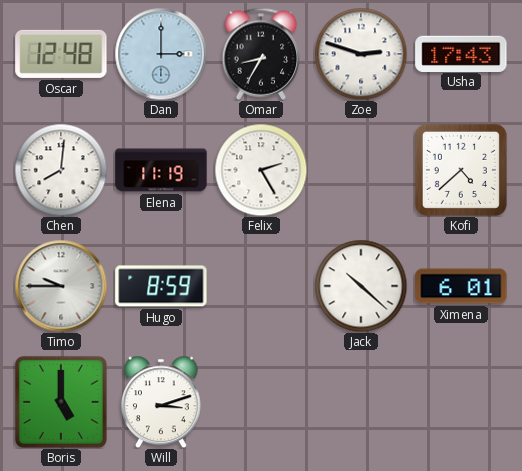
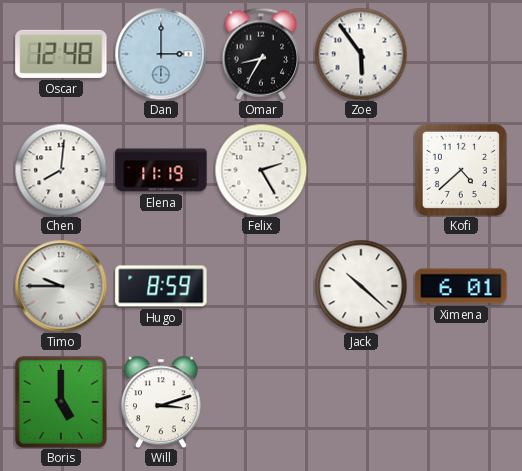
Zoe: 2:48 -> 5:54
Usha: 17:43 -> none
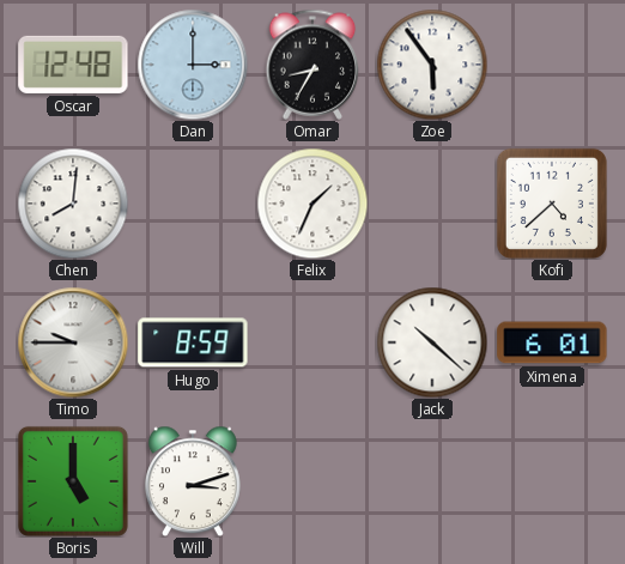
Elena: 11:19 -> none
Felix: 2:25 -> 1:34
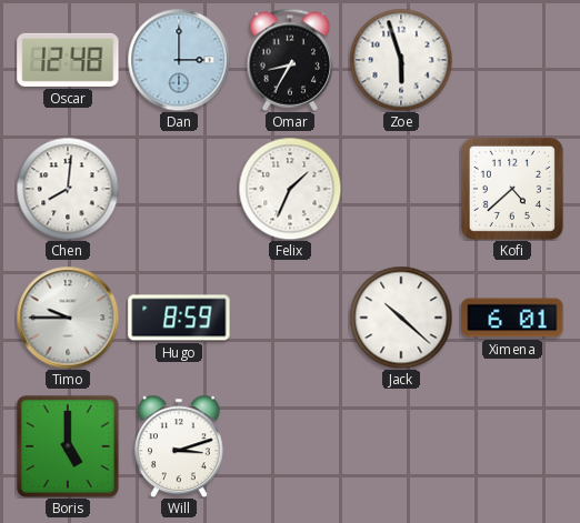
Zoe: 5:54 -> 5:57
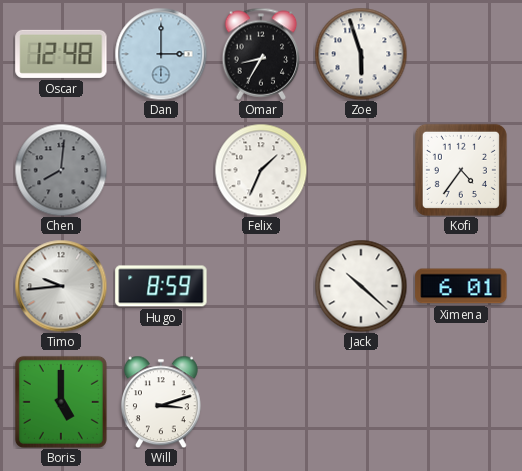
Chen dial: white -> grey
Kofi: 4:38 -> 4:36
Timo: 9:45 -> 9:44
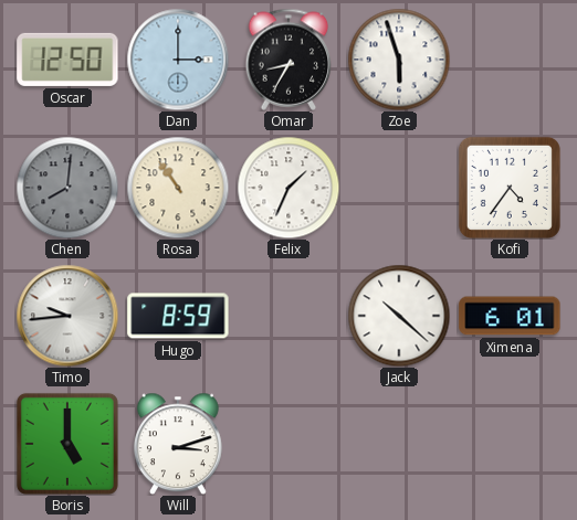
Oscar: 12:48 -> 12:50
Rosa: none -> 10:54
